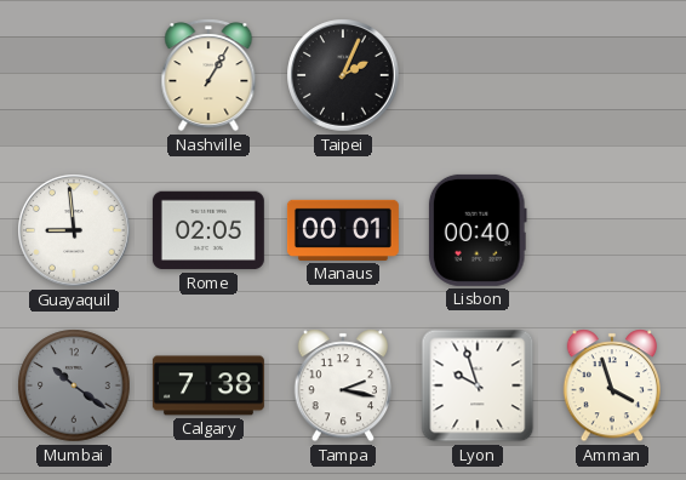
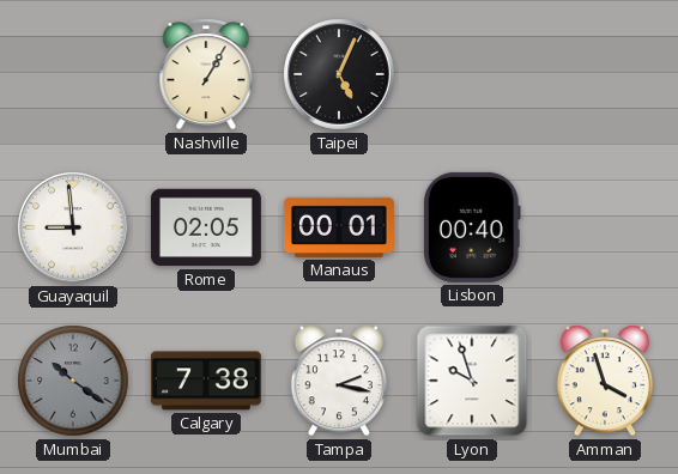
Taipei: 2:04 -> 5:04
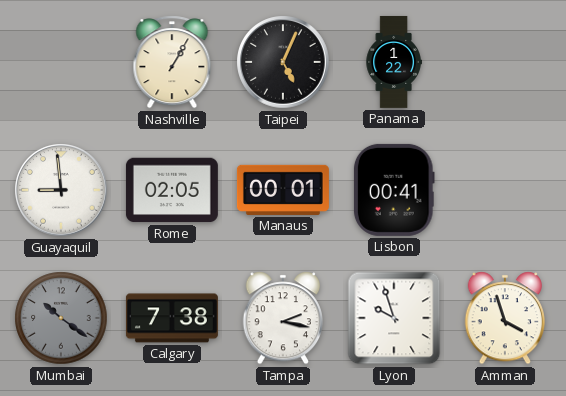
Panama: none -> 1:22
Lisbon: 00:40 -> 00:41
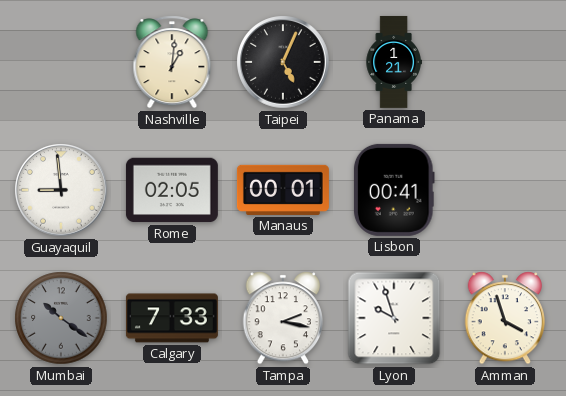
Nashville: 1:05 -> 1:01
Panama: 1:22 -> 1:21
Calgary: 7:38 -> 7:33
